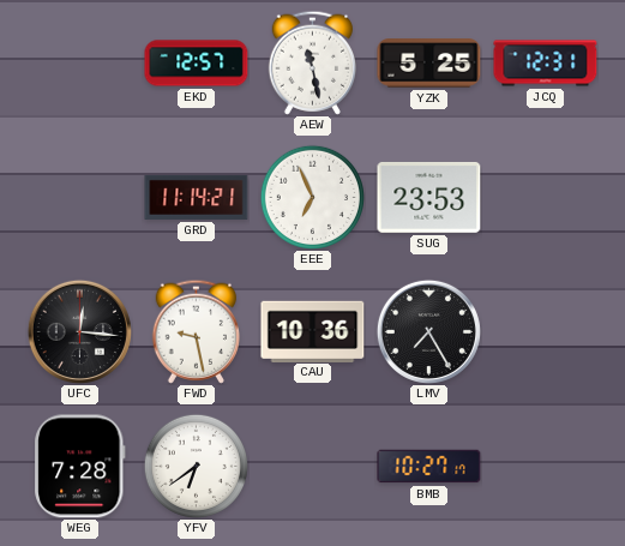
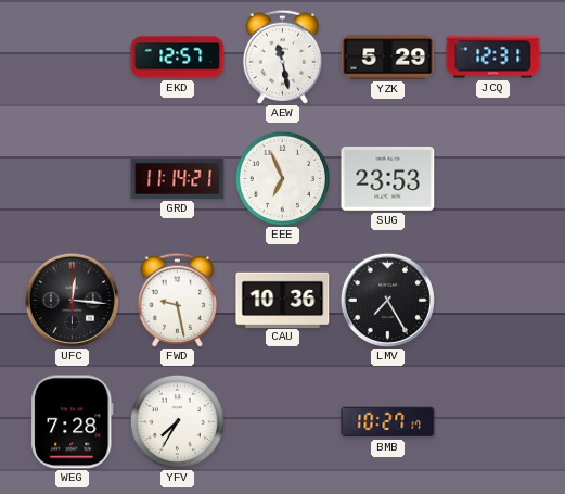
YZK: 5:25 -> 5:29
YFV: 6:39 -> 7:35
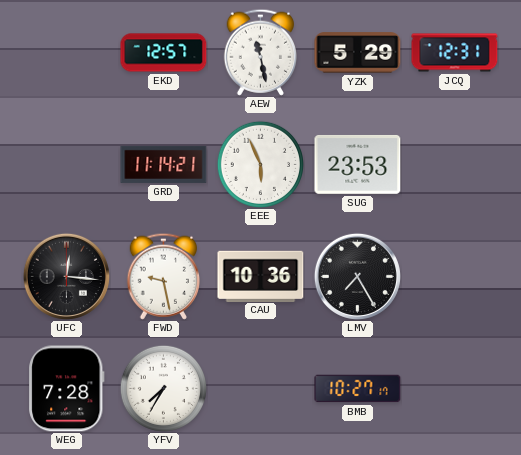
EEE: 6:56 -> 5:56
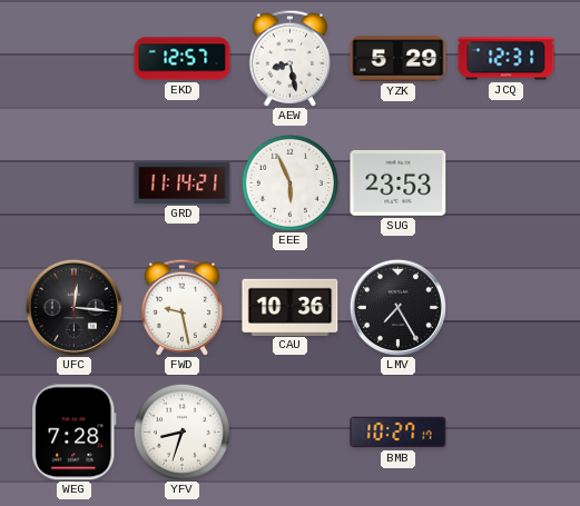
AEW: 11:28 -> 8:28
YFV: 7:35 -> 8:33
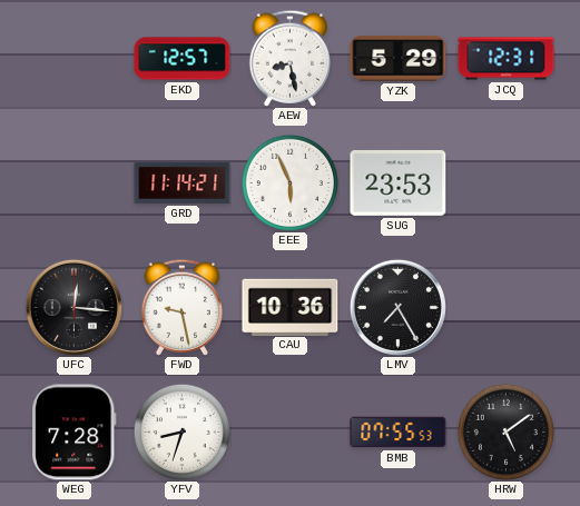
BMB: 10:27 -> 07:55
HRW: none -> 5:09
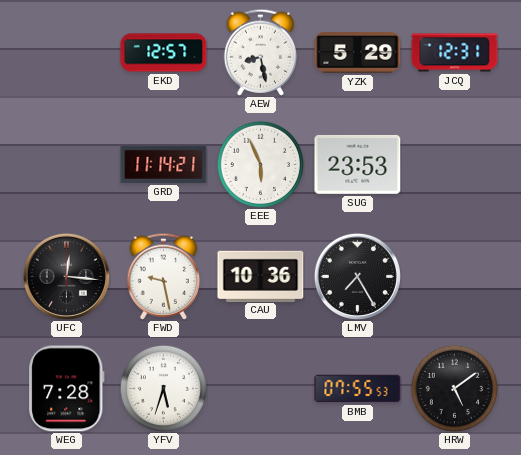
YFV: 8:33 -> 5:33
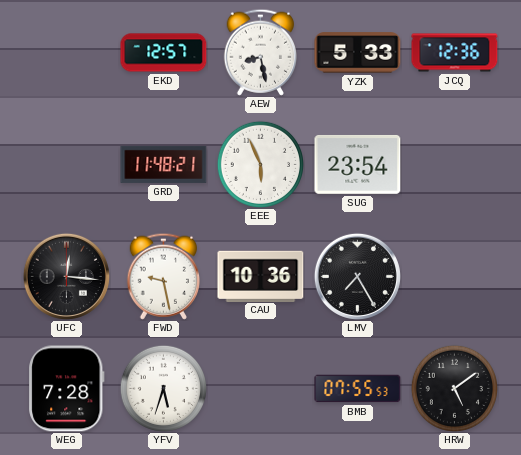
YZK: 5:29 -> 5:33
JCQ: 12:31 -> 12:36
GRD: 11:14 -> 11:48
SUG: 23:53 -> 23:54
